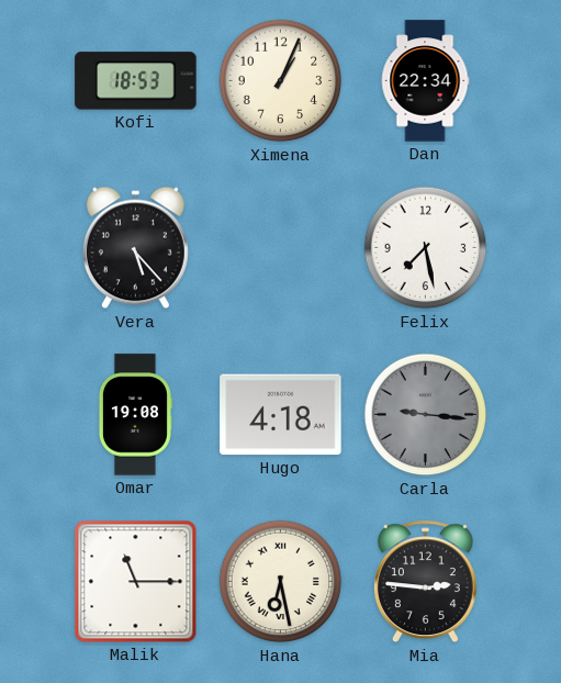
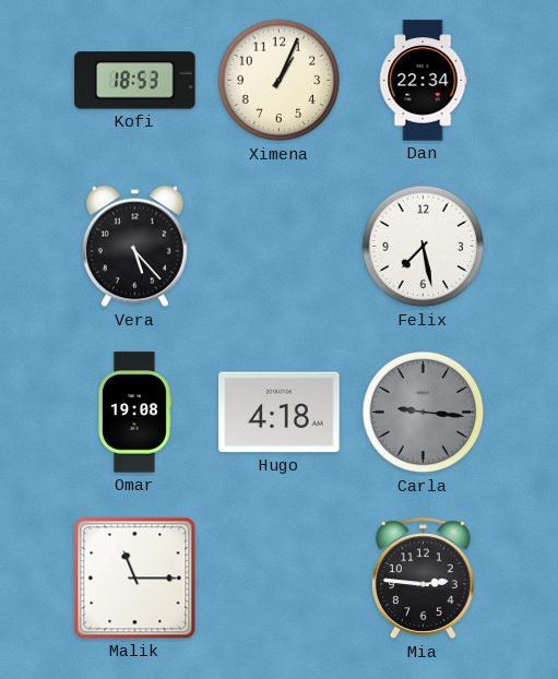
Hana: 6:28 -> none
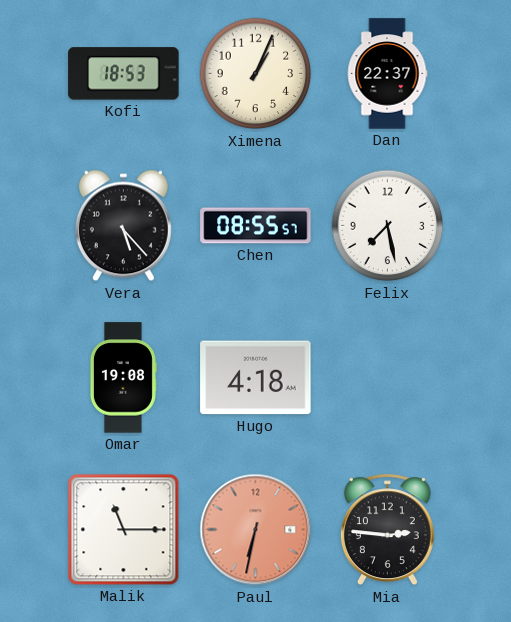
Dan: 22:34 -> 22:37
Chen: none -> 08:55
Carla: 9:16 -> none
Paul: none -> 6:32
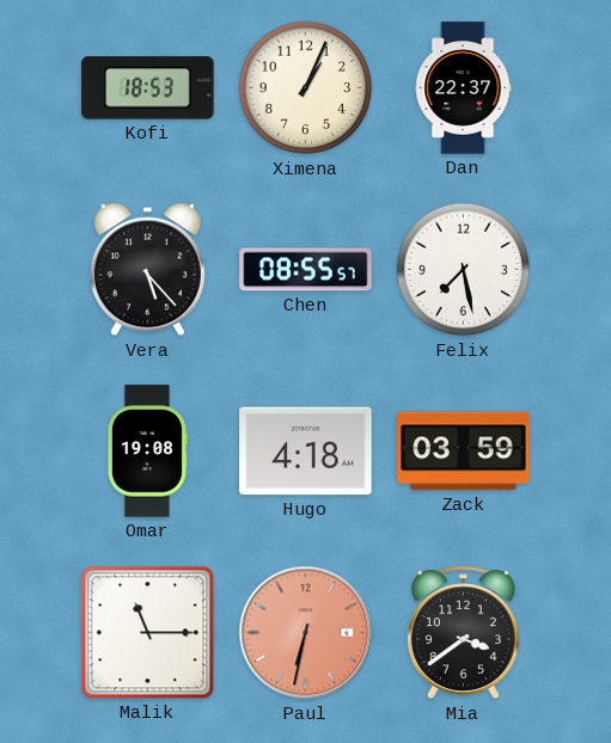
Zack: none -> 03:59
Mia: 2:46 -> 3:39
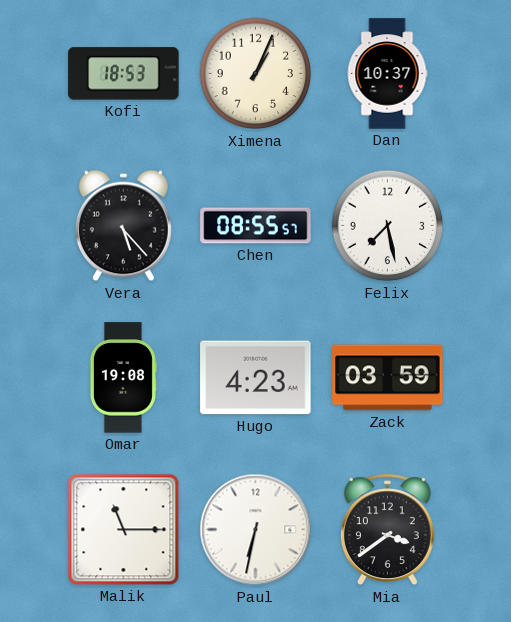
Dan: 22:37 -> 10:37
Hugo: 4:18 -> 4:23
Paul dial: salmon -> white
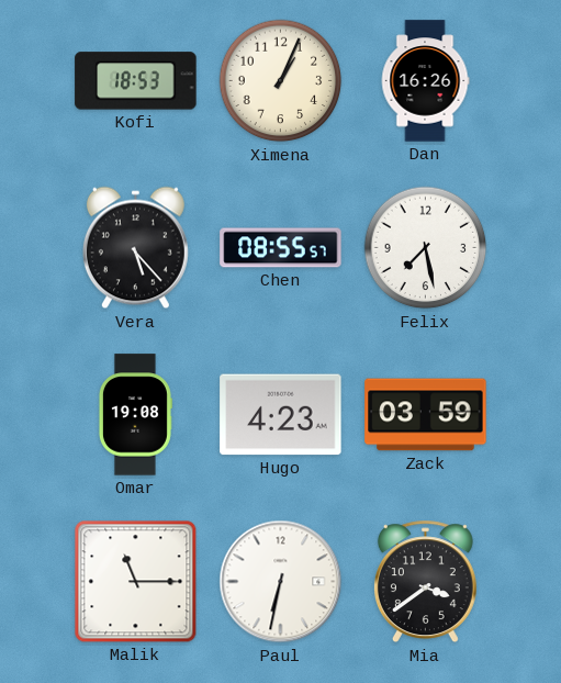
Dan: 10:37 -> 16:26
